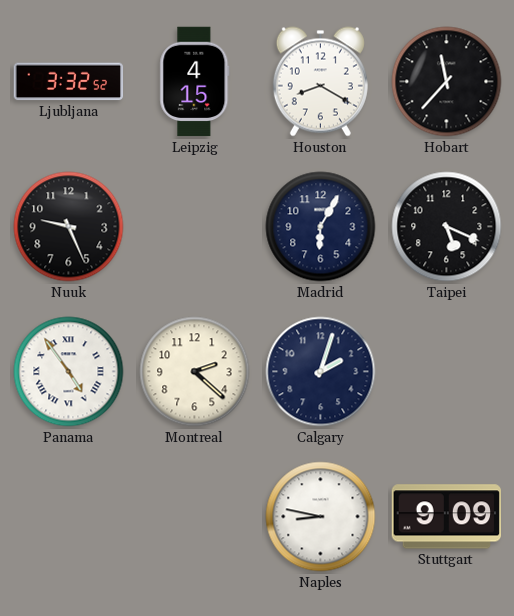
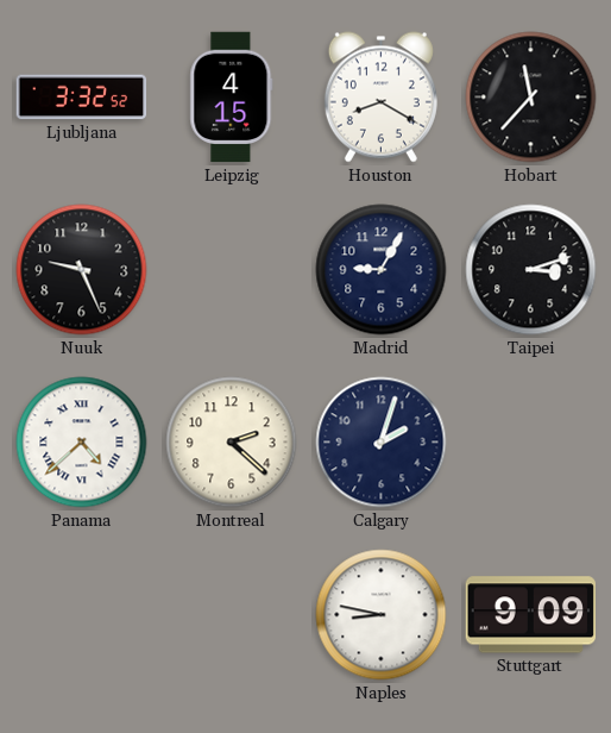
Madrid: 6:05 -> 9:05
Taipei: 5:19 -> 3:12
Panama: 4:54 -> 4:38
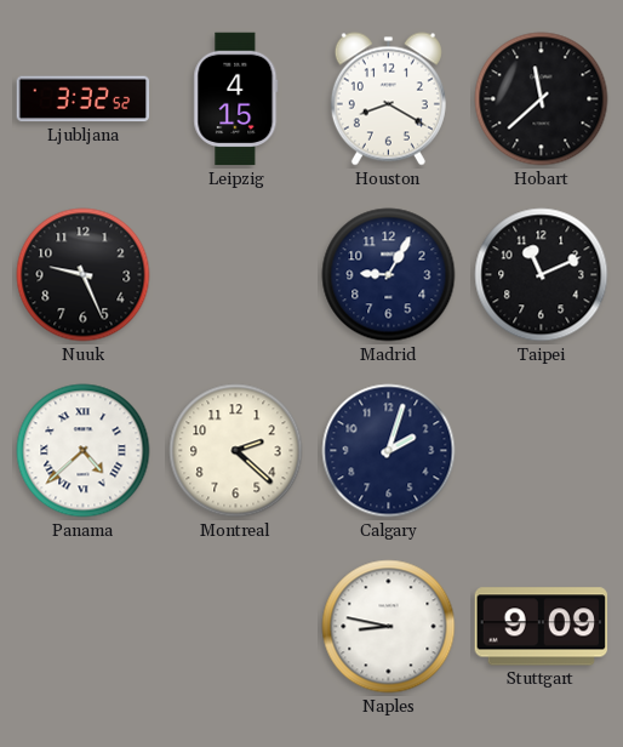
Hobart: 11:37 -> 11:38
Taipei: 3:12 -> 11:11
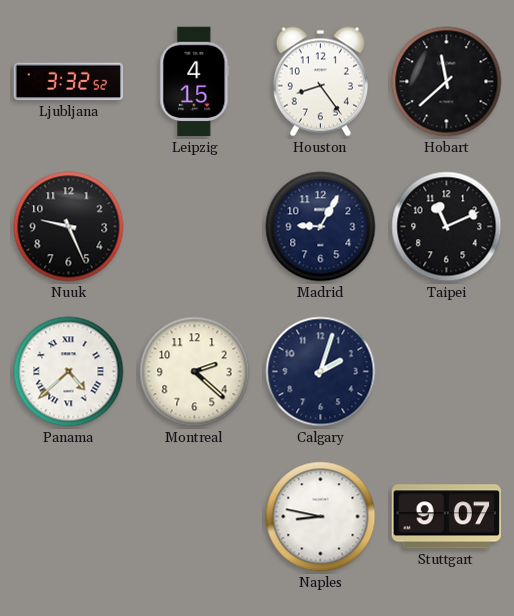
Houston: 8:20 -> 8:24
Stuttgart: 9:09 -> 9:07
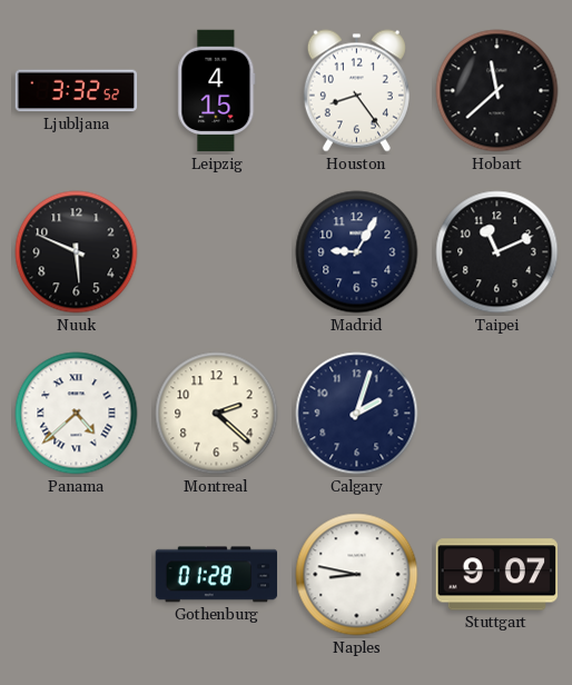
Nuuk: 9:26 -> 5:49
Gothenburg: none -> 01:28
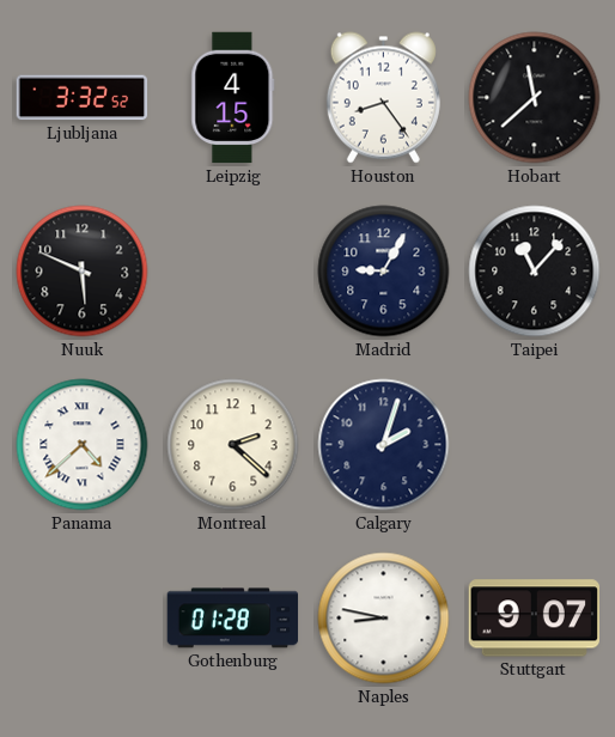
Taipei: 11:11 -> 11:07
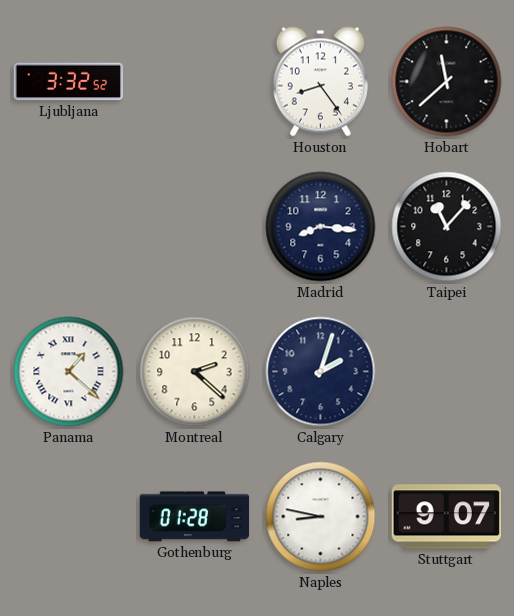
Leipzig: 4:15 -> none
Nuuk: 5:49 -> none
Madrid: 9:05 -> 8:16
Panama: 4:38 -> 1:22
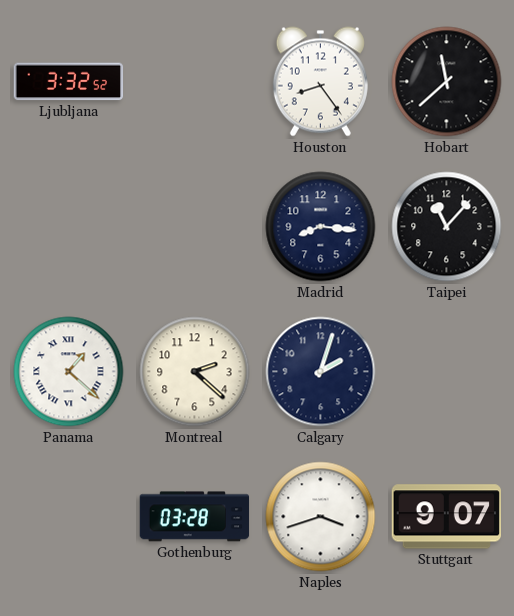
Gothenburg: 01:28 -> 03:28
Naples: 8:47 -> 3:42
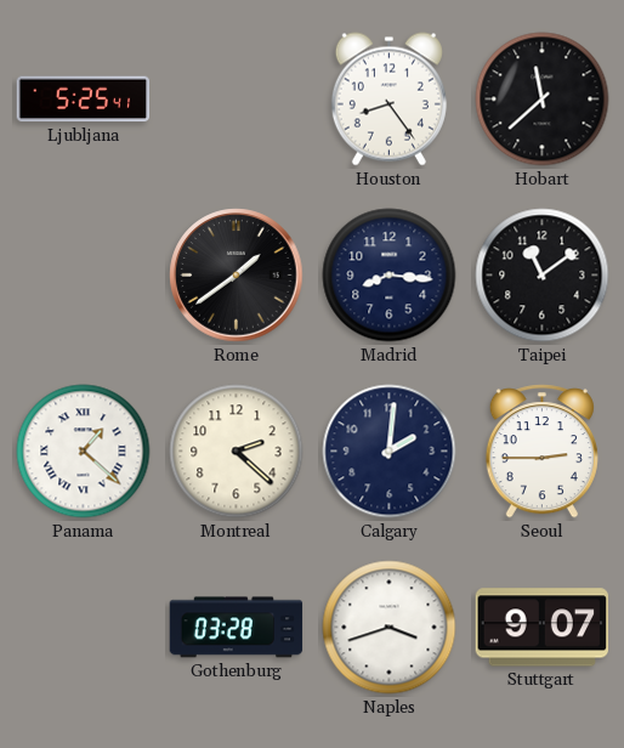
Ljubljana: 3:32 -> 5:25
Rome: none -> 1:39
Taipei: 11:07 -> 11:09
Calgary: 2:03 -> 2:01
Seoul: none -> 2:45
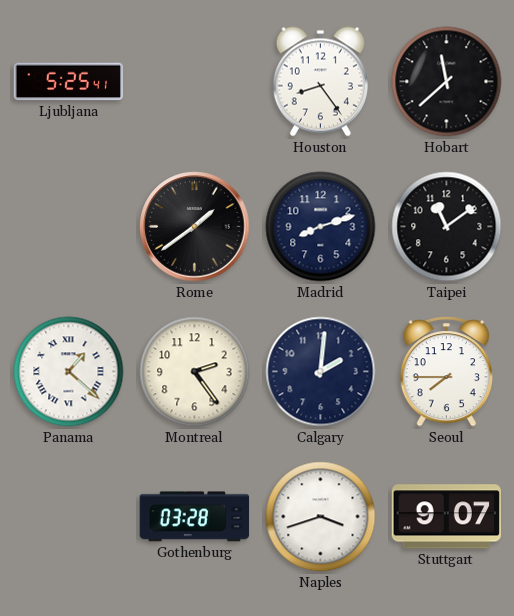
Madrid: 8:16 -> 8:12
Montreal: 2:22 -> 2:24
Seoul: 2:45 -> 7:45
